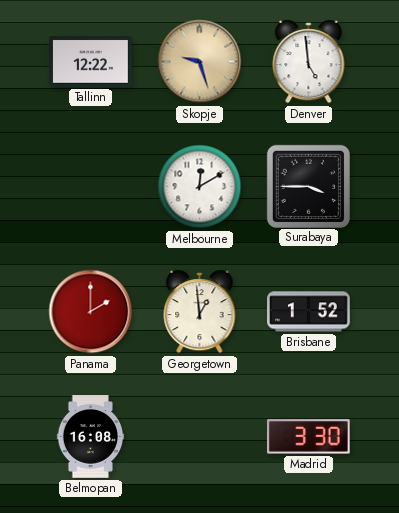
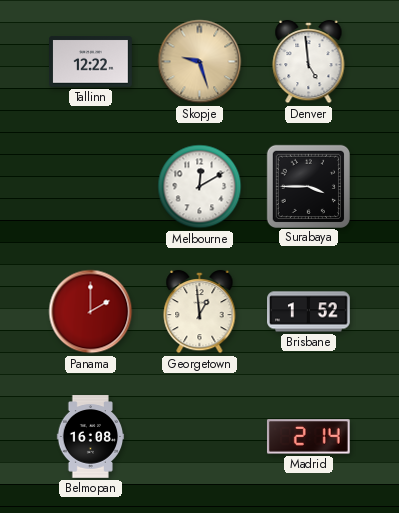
Madrid: 3:30 -> 2:14
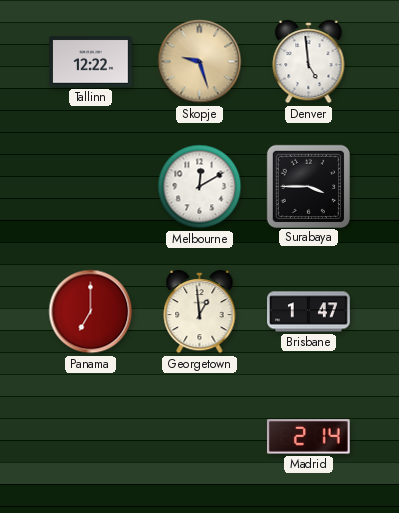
Panama: 2:00 -> 7:00
Brisbane: 1:52 -> 1:47
Belmopan: 16:08 -> none
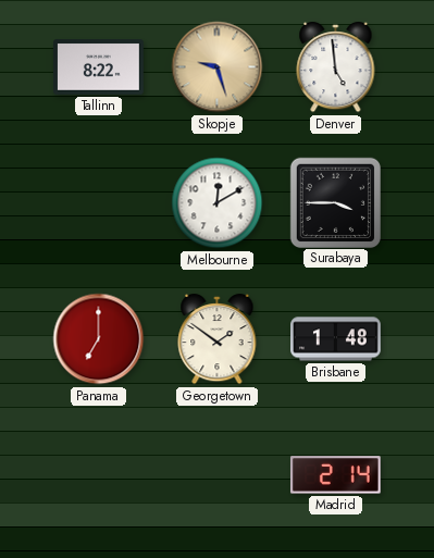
Tallinn: 12:22 -> 8:22
Georgetown: 12:59 -> 1:51
Brisbane: 1:47 -> 1:48
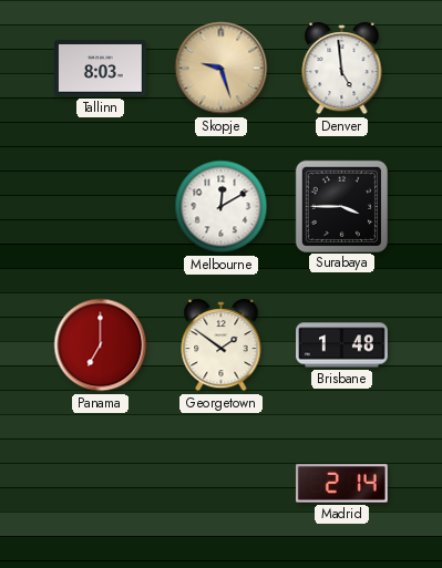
Tallinn: 8:22 -> 8:03
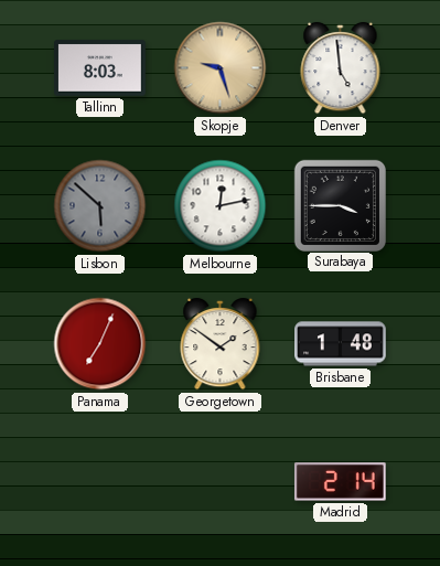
Lisbon: none -> 5:52
Melbourne: 12:10 -> 12:13
Panama: 7:00 -> 7:04
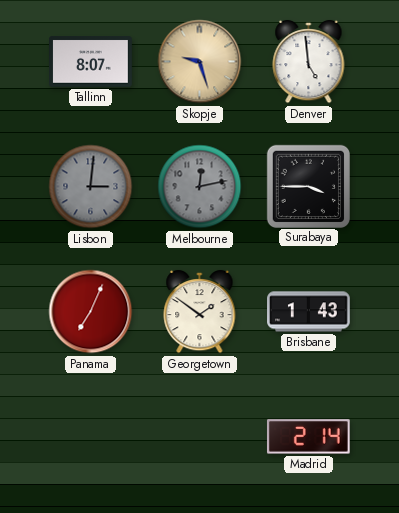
Tallinn: 8:03 -> 8:07
Lisbon: 5:52 -> 3:01
Melbourne dial: white -> grey
Brisbane: 1:48 -> 1:43
